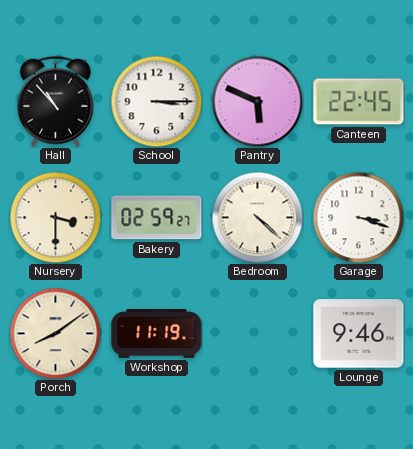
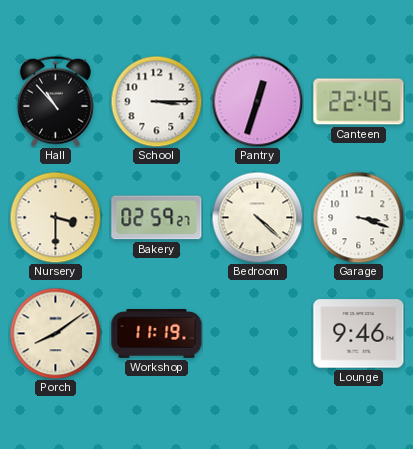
Pantry: 5:49 -> 12:33
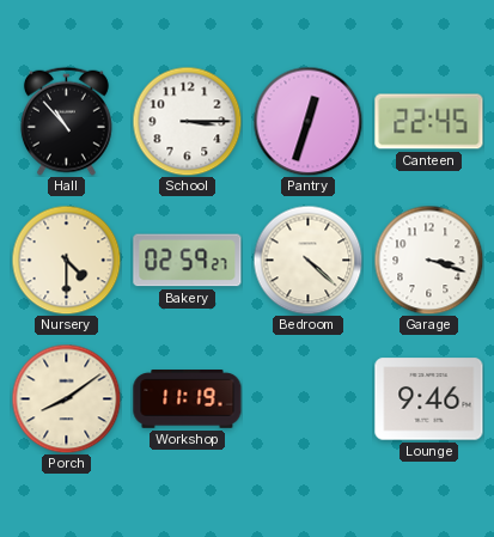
Nursery: 3:30 -> 4:30
